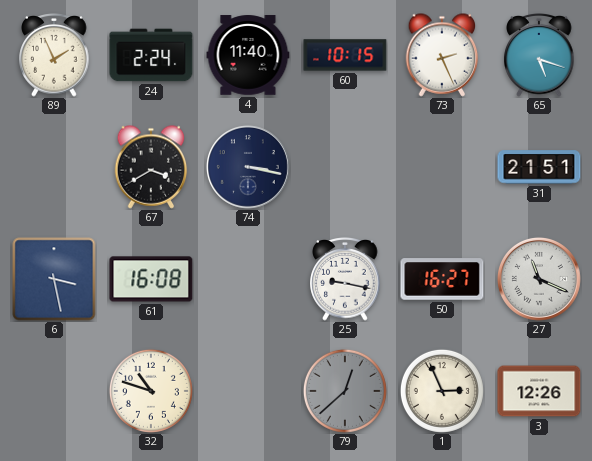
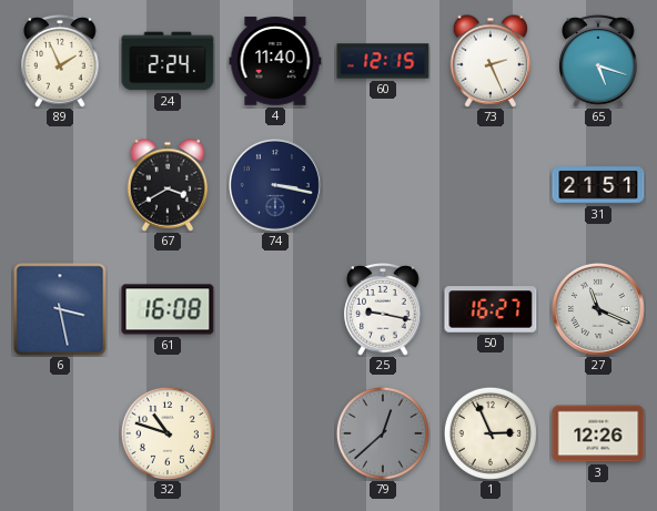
60: 10:15 -> 12:15
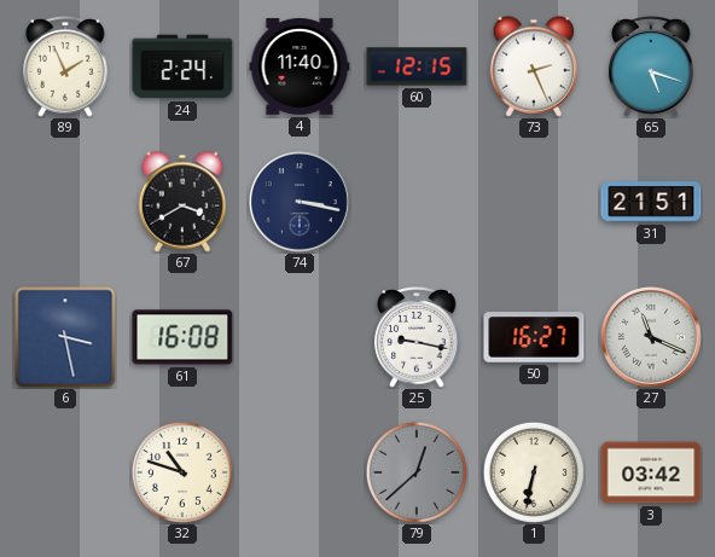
1: 2:56 -> 6:32
3: 12:26 -> 03:42
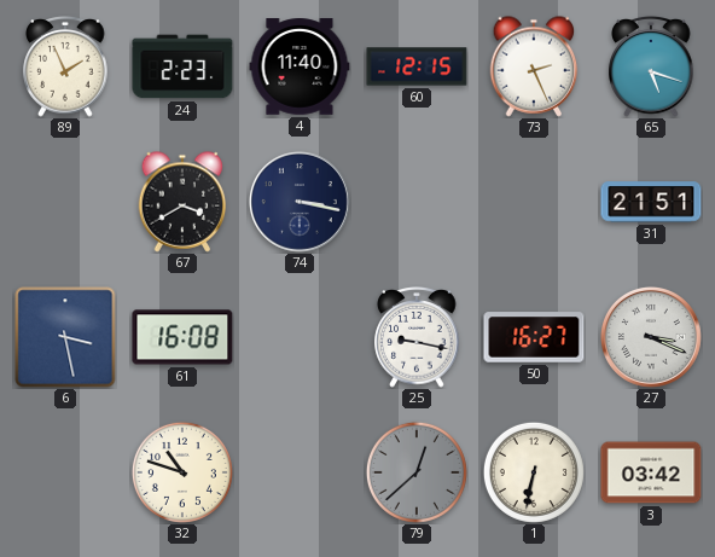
24: 2:24 -> 2:23
27: 11:19 -> 3:19
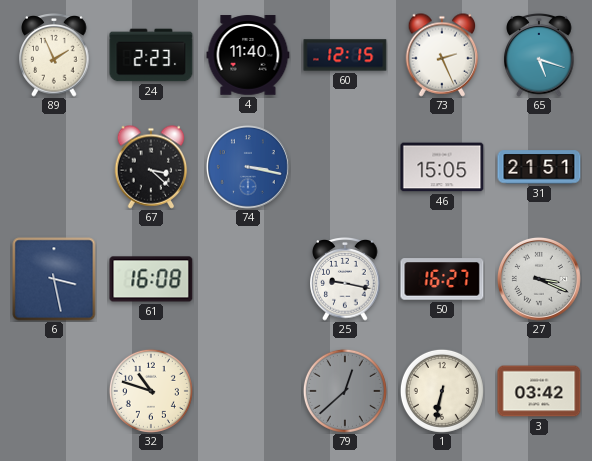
67: 3:40 -> 3:22
74 dial: navy -> blue
46: none -> 15:05
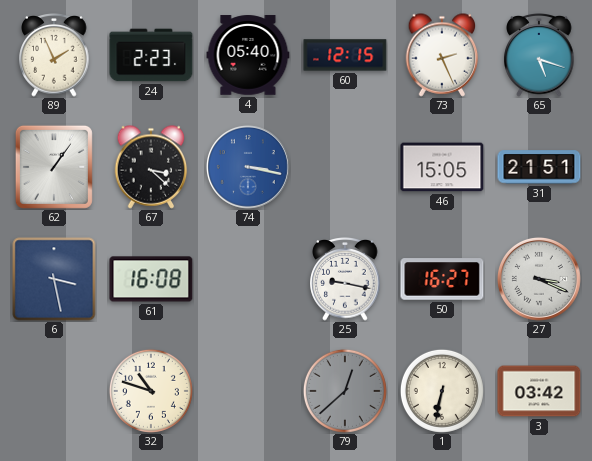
4: 11:40 -> 05:40
62: none -> 1:06
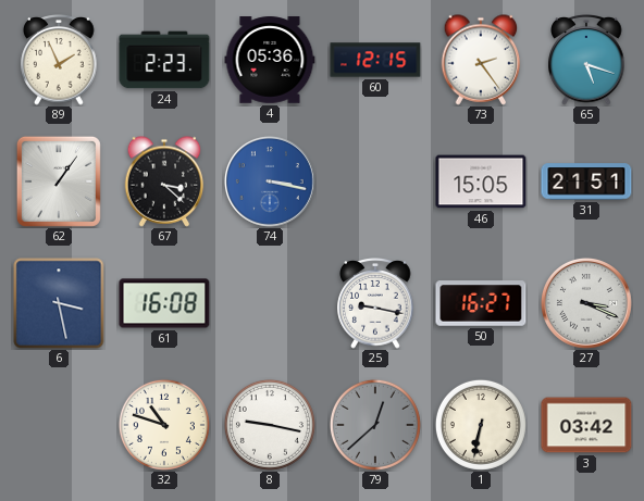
4: 05:40 -> 05:36
73: 2:26 -> 2:24
8: none -> 9:17
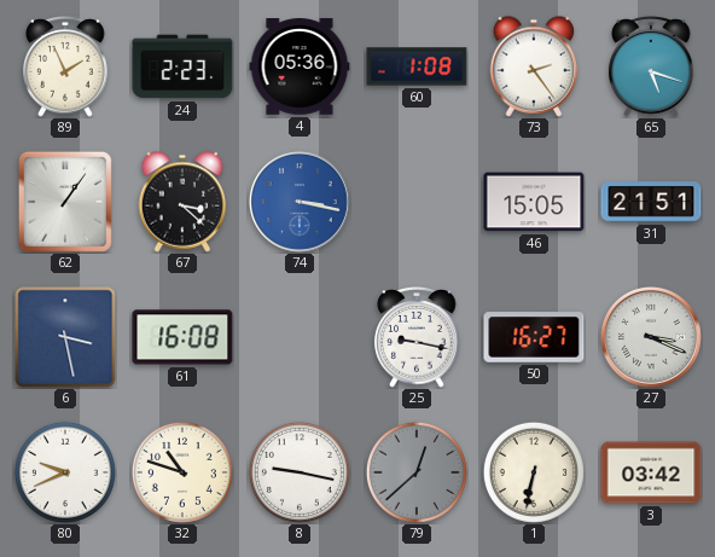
60: 12:15 -> 1:08
80: none -> 9:41
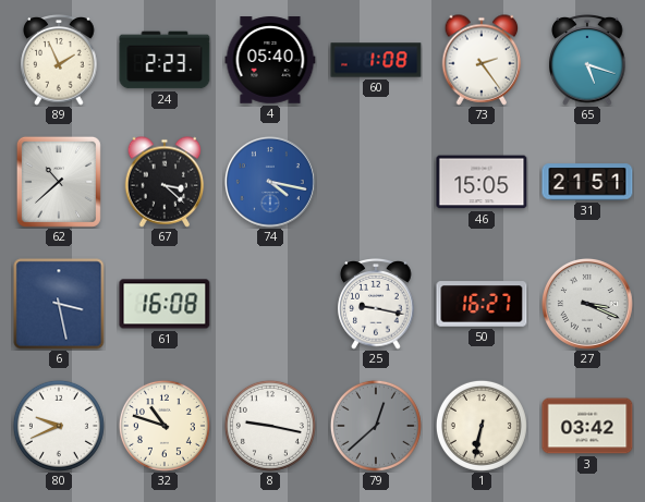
4: 05:36 -> 05:40
62: 1:06 -> 10:38
74: 3:17 -> 4:17
